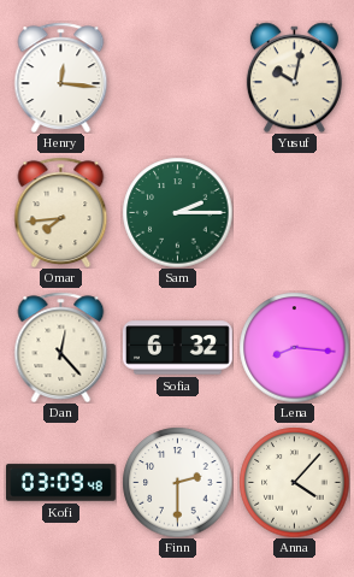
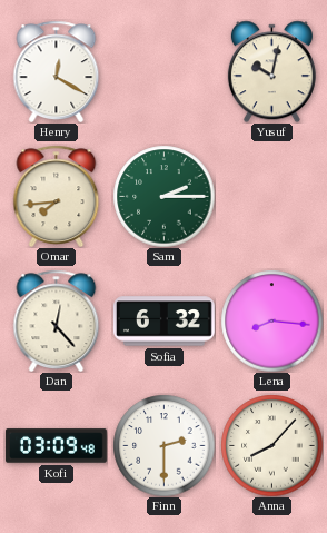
Henry: 12:16 -> 12:20
Anna: 4:07 -> 8:07
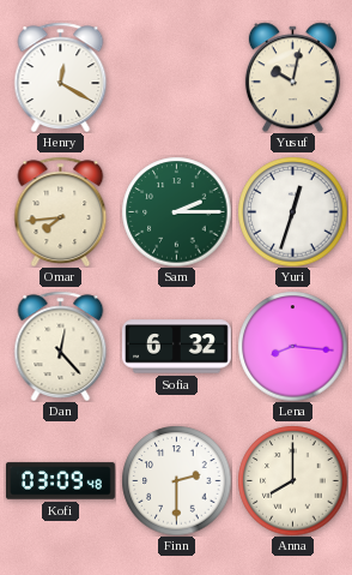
Yuri: none -> 12:33
Anna: 8:07 -> 8:00
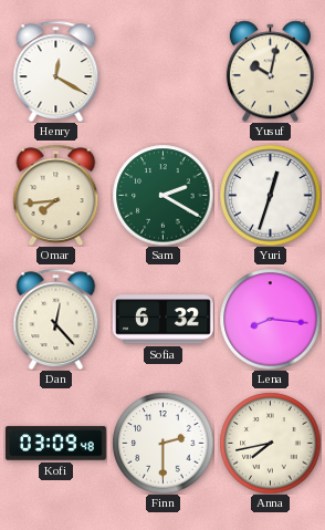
Sam: 2:15 -> 2:20
Anna: 8:00 -> 7:43
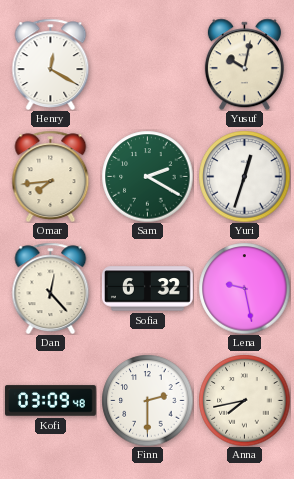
Lena: 8:16 -> 9:28
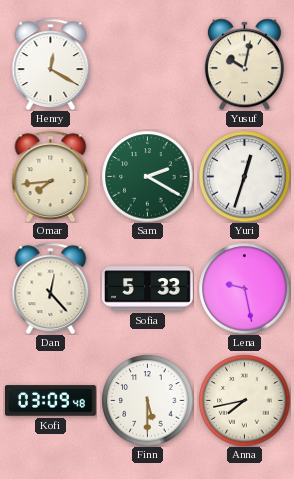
Sofia: 6:32 -> 5:33
Finn: 2:30 -> 5:30
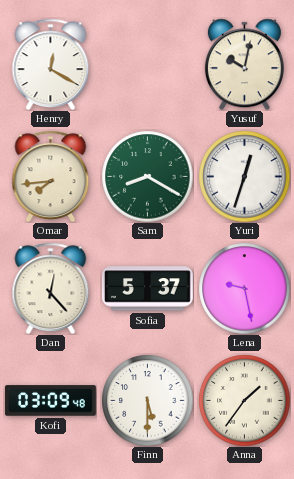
Sam: 2:20 -> 8:20
Sofia: 5:33 -> 5:37
Anna: 7:43 -> 1:36
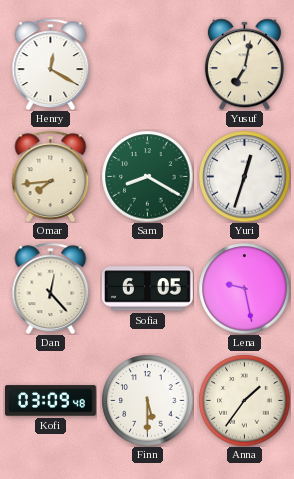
Yusuf: 10:02 -> 7:02
Sofia: 5:37 -> 6:05
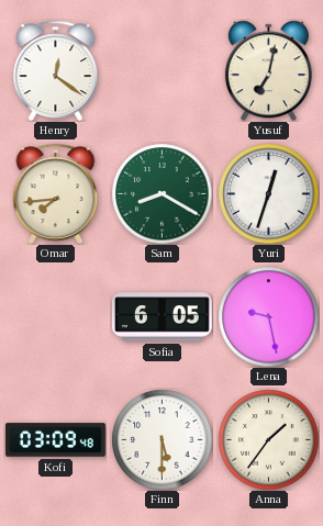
Henry: 12:20 -> 12:21
Dan: 12:23 -> none
